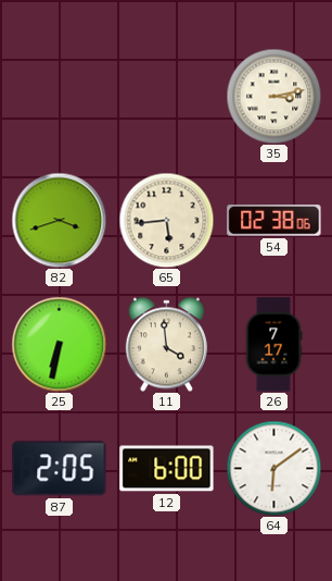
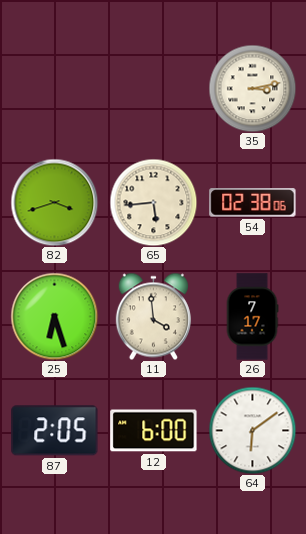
25: 6:32 -> 6:27
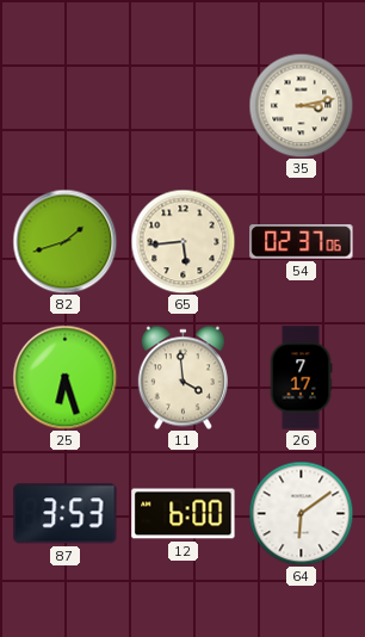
82: 3:42 -> 1:42
54: 02:38 -> 02:37
87: 2:05 -> 3:53
